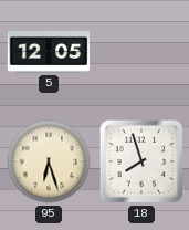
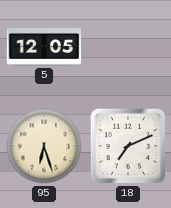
18: 7:57 -> 7:11
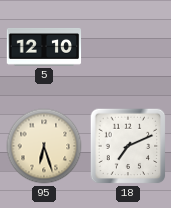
5: 12:05 -> 12:10
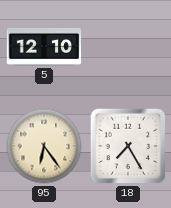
95: 6:27 -> 6:24
18: 7:11 -> 7:25
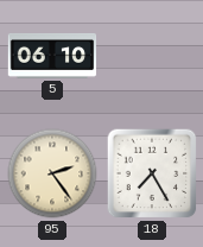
5: 12:10 -> 06:10
95: 6:24 -> 2:24
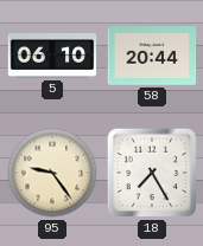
58: none -> 20:44
95: 2:24 -> 9:24
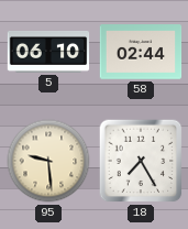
58: 20:44 -> 02:44
95: 9:24 -> 9:29
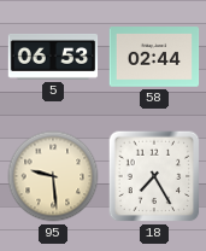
5: 06:10 -> 06:53
